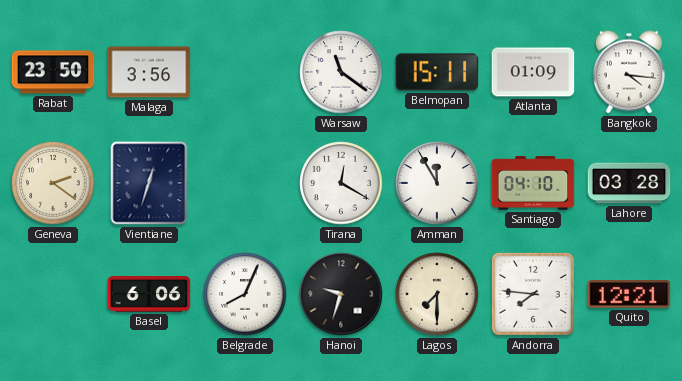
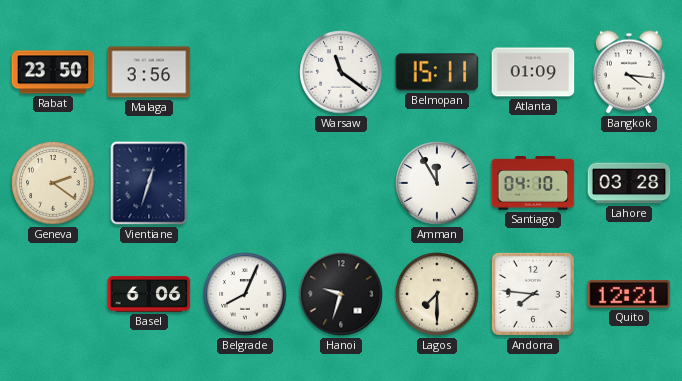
Tirana: 12:20 -> none
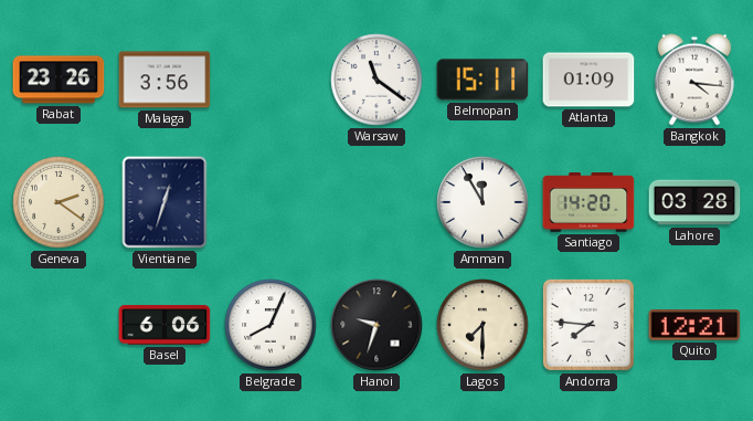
Rabat: 23:50 -> 23:26
Santiago: 04:10 -> 14:20
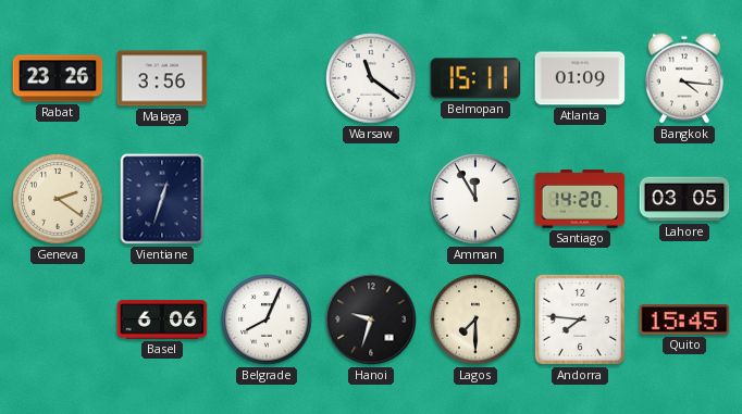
Lahore: 03:28 -> 03:05
Quito: 12:21 -> 15:45
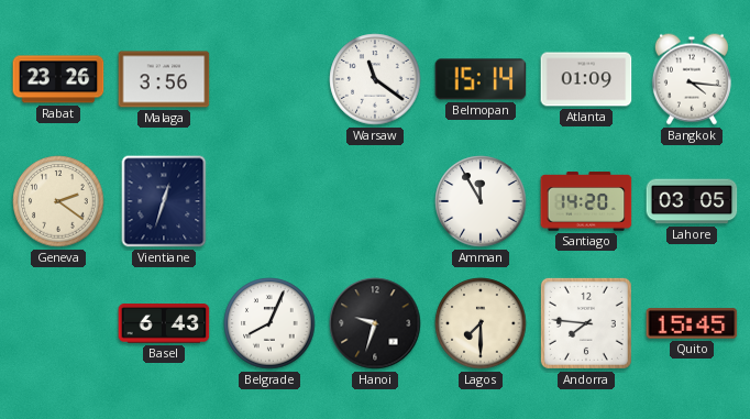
Belmopan: 15:11 -> 15:14
Basel: 6:06 -> 6:43
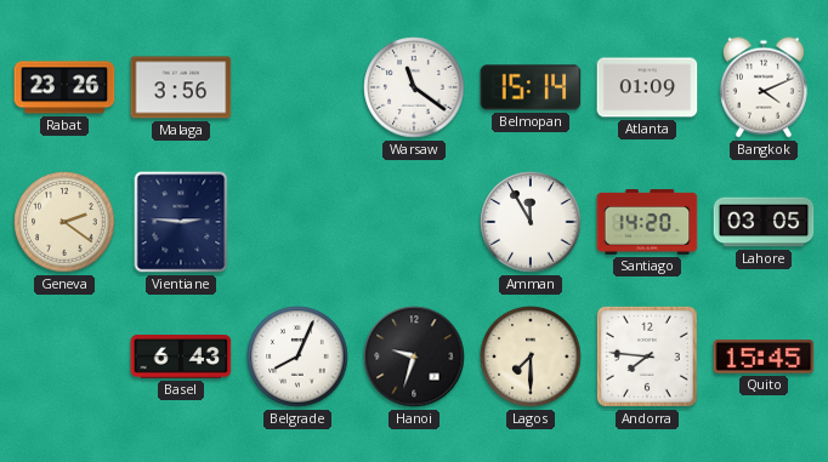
Bangkok: 4:16 -> 4:11
Vientiane: 12:33 -> 2:46
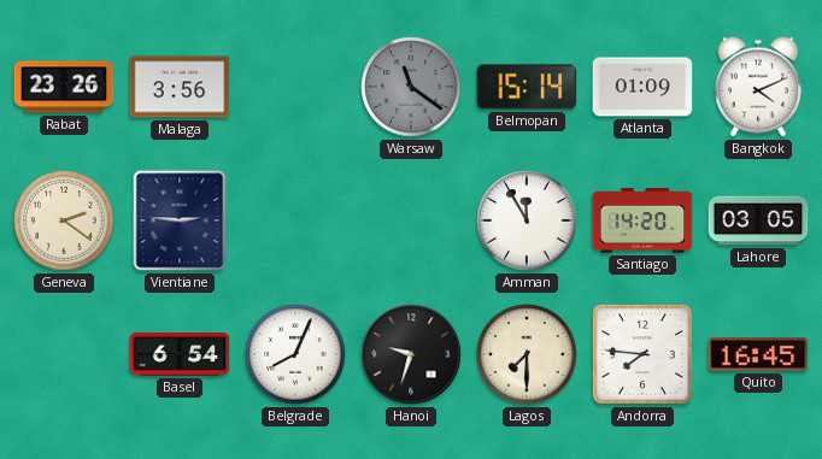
Warsaw dial: white -> grey
Basel: 6:43 -> 6:54
Quito: 15:45 -> 16:45
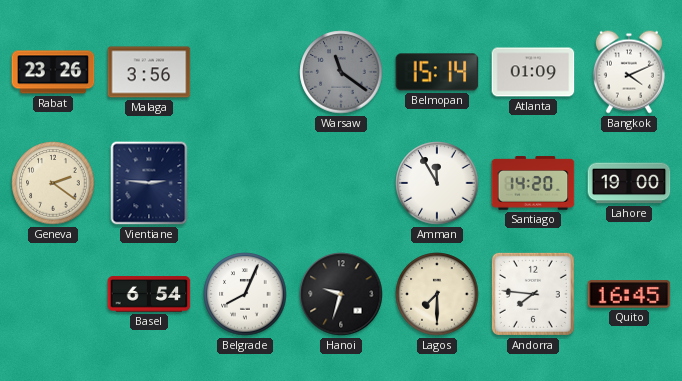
Lahore: 03:05 -> 19:00
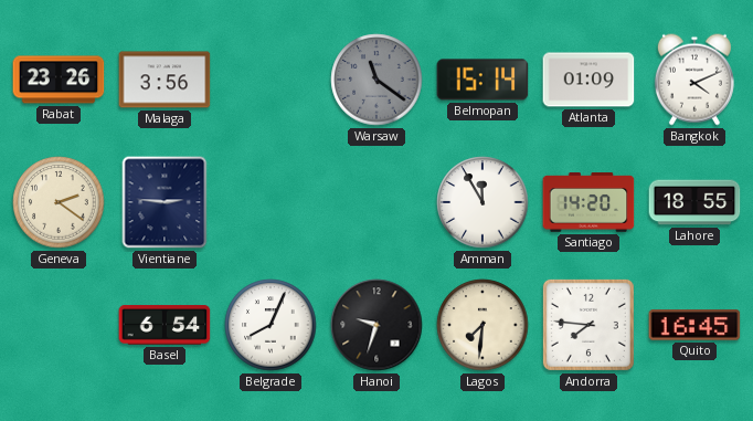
Lahore: 19:00 -> 18:55
Lagos: 7:30 -> 7:31
